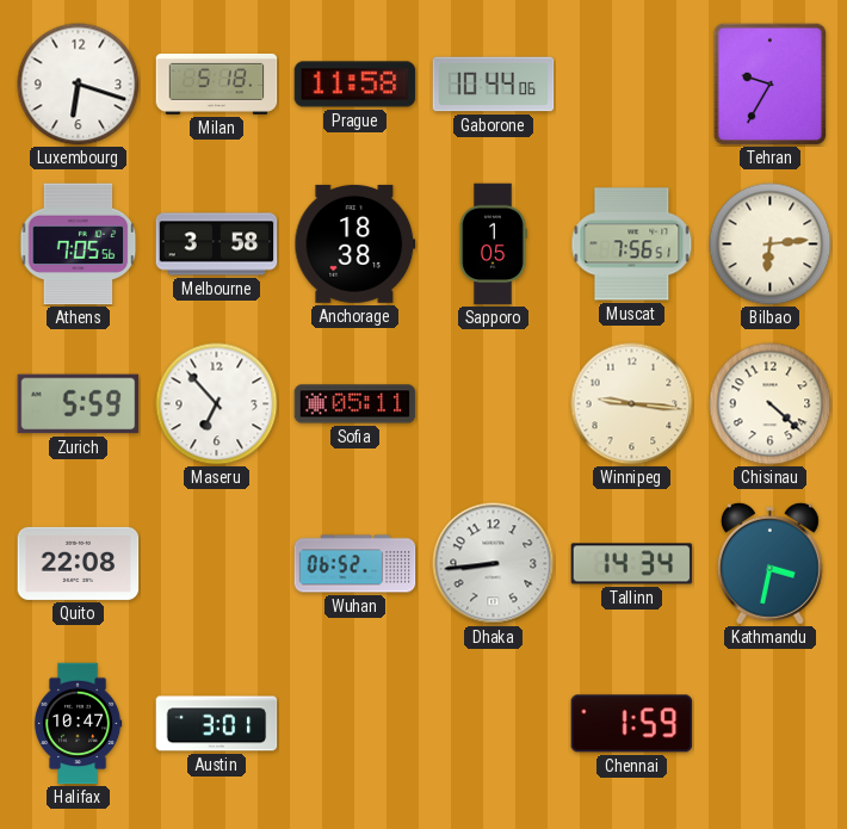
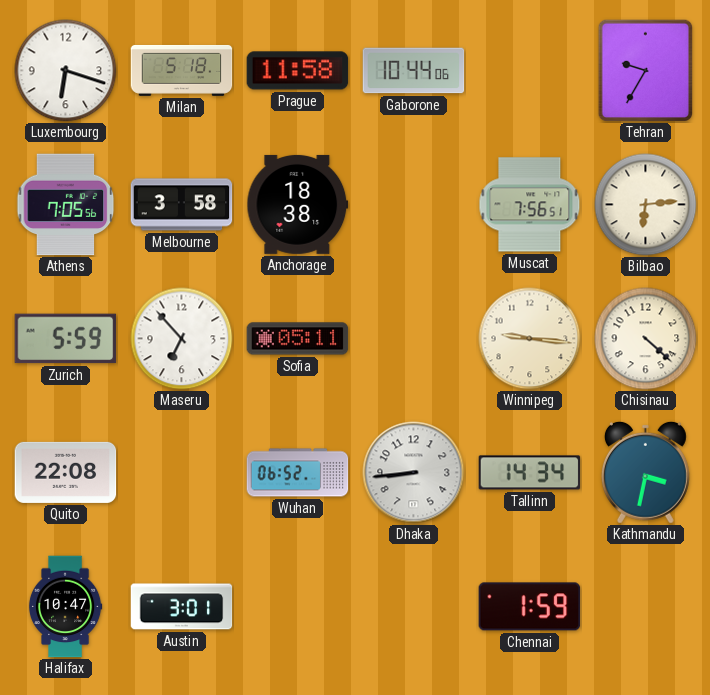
Sapporo: 1:05 -> none
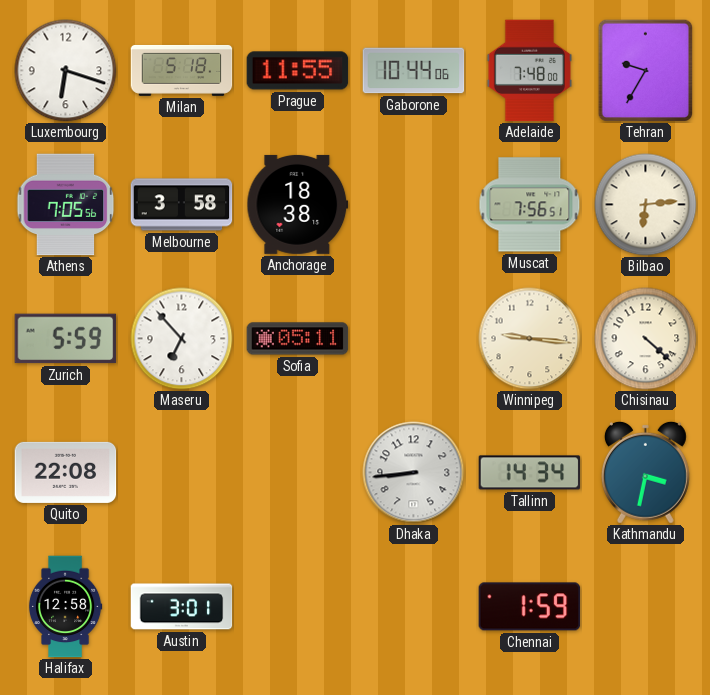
Prague: 11:58 -> 11:55
Adelaide: none -> 7:48
Wuhan: 06:52 -> none
Halifax: 10:47 -> 12:58
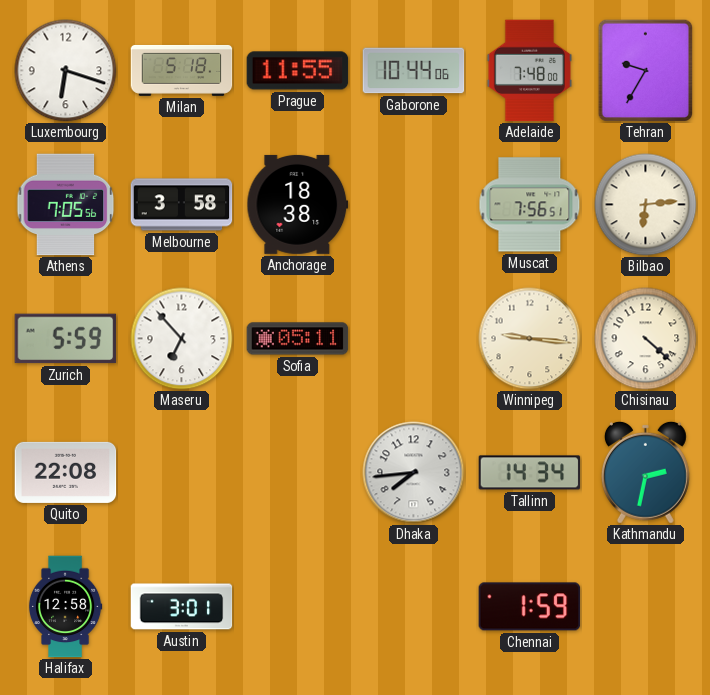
Dhaka: 8:44 -> 7:44
Kathmandu: 3:32 -> 2:32
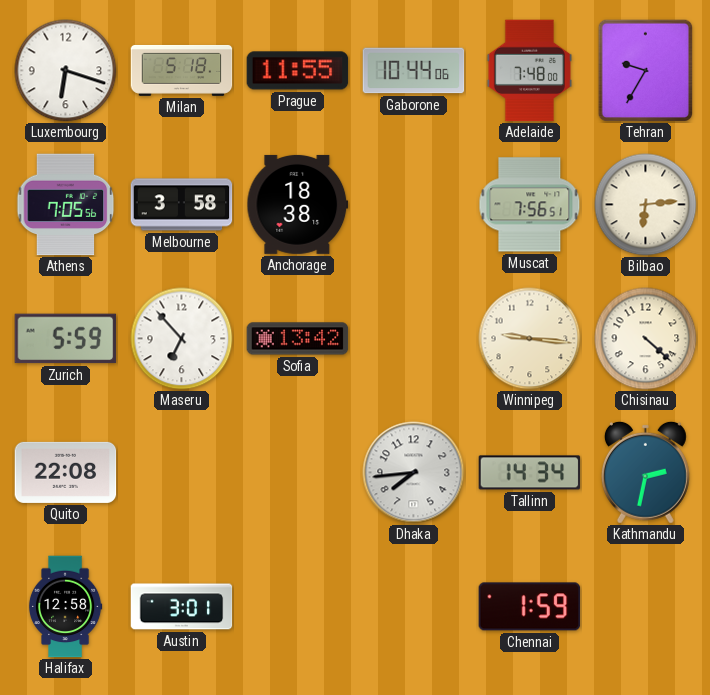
Sofia: 05:11 -> 13:42
